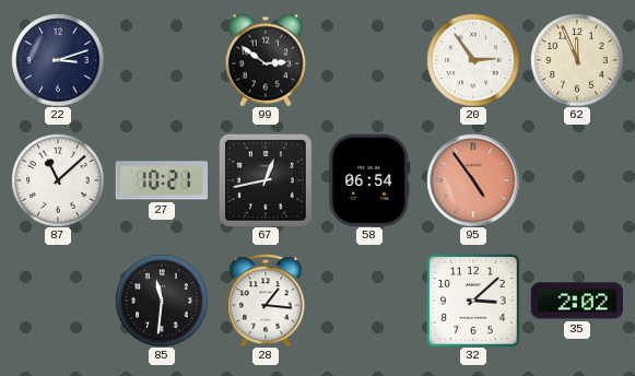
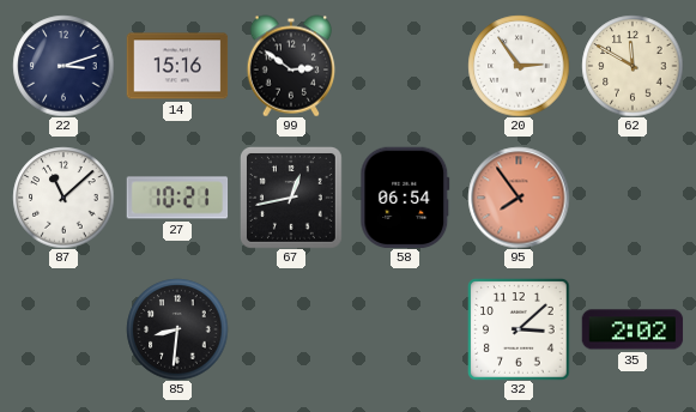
14: none -> 15:16
62: 11:56 -> 11:50
95: 4:54 -> 7:54
85: 11:31 -> 8:31
28: 1:16 -> none
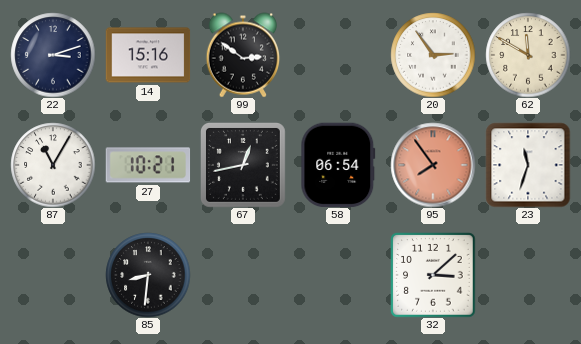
87: 11:08 -> 11:05
23: none -> 11:33
35: 2:02 -> none
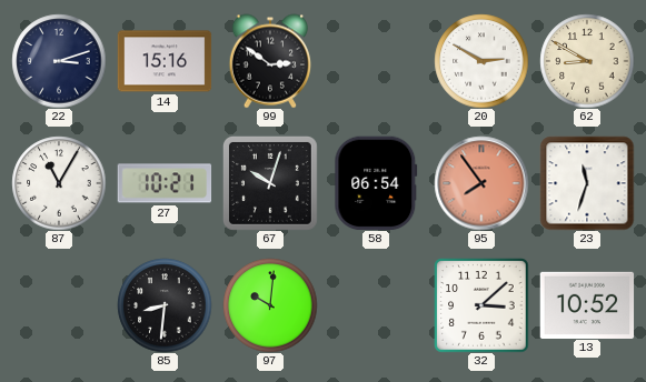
20: 2:54 -> 2:50
62: 11:50 -> 8:50
67: 12:43 -> 10:03
97: none -> 10:01
13: none -> 10:52
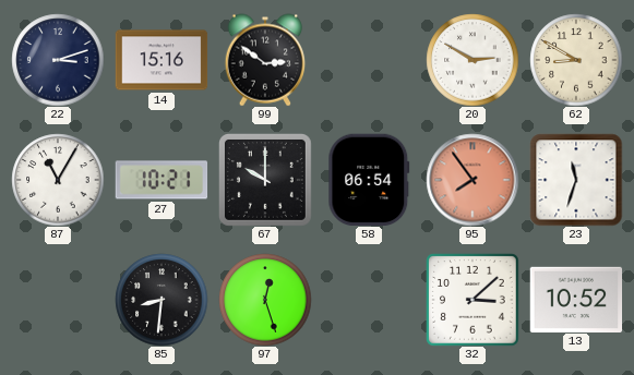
67: 10:03 -> 10:00
97: 10:01 -> 12:27
